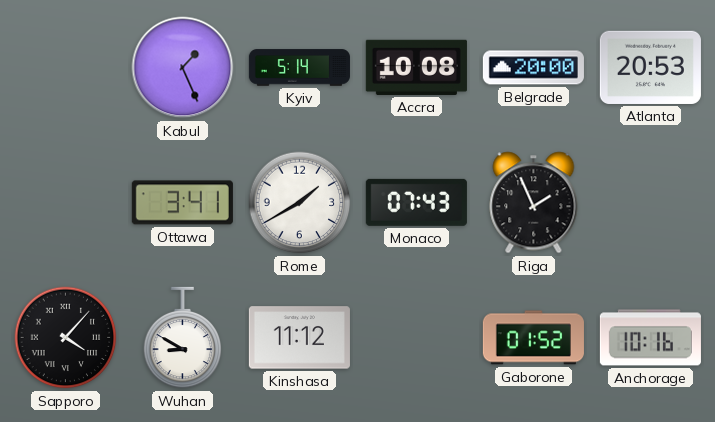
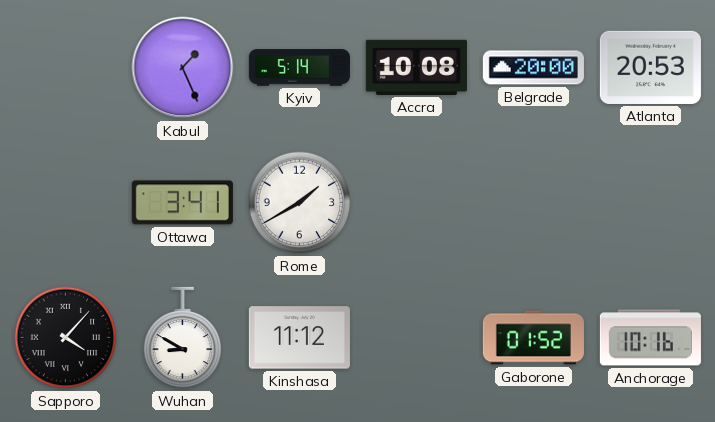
Monaco: 07:43 -> none
Riga: 1:56 -> none
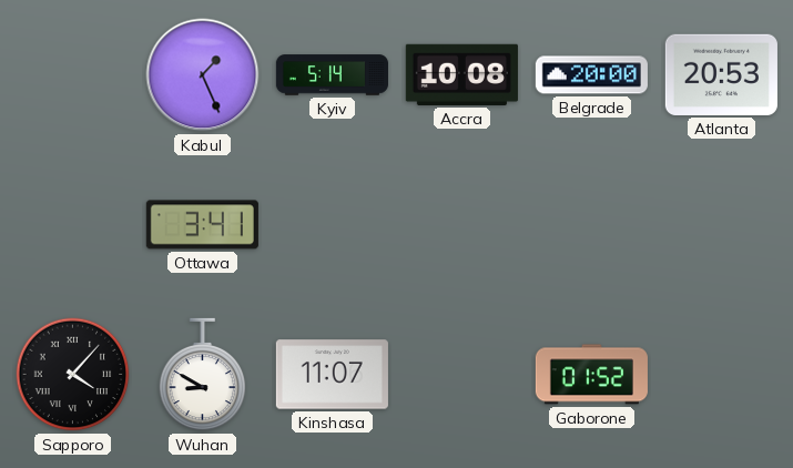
Rome: 1:40 -> none
Kinshasa: 11:12 -> 11:07
Anchorage: 10:16 -> none
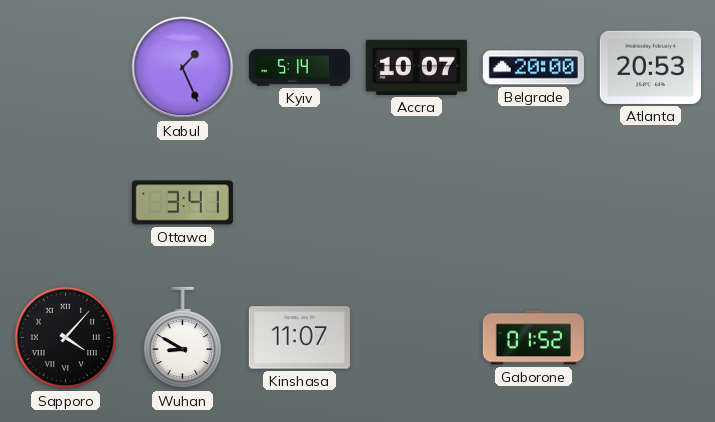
Accra: 10:08 -> 10:07
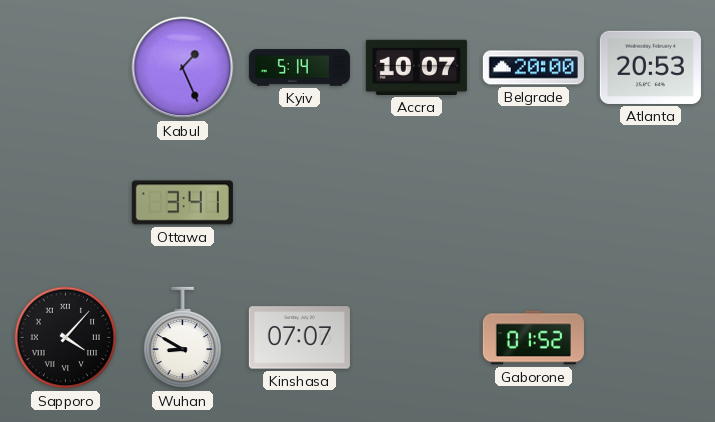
Kinshasa: 11:07 -> 07:07
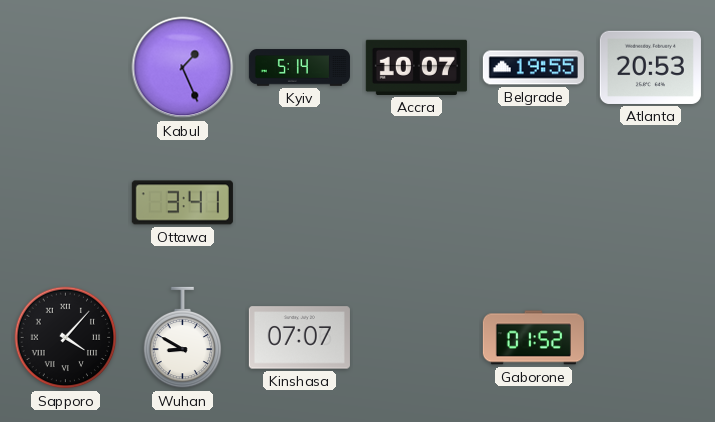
Belgrade: 20:00 -> 19:55
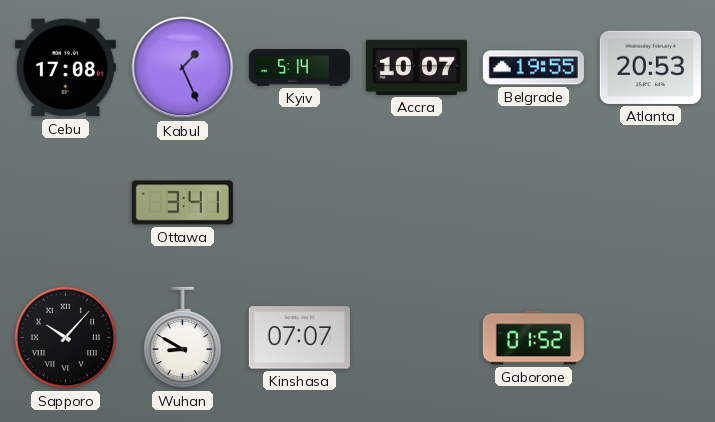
Cebu: none -> 17:08
Sapporo: 4:07 -> 10:07
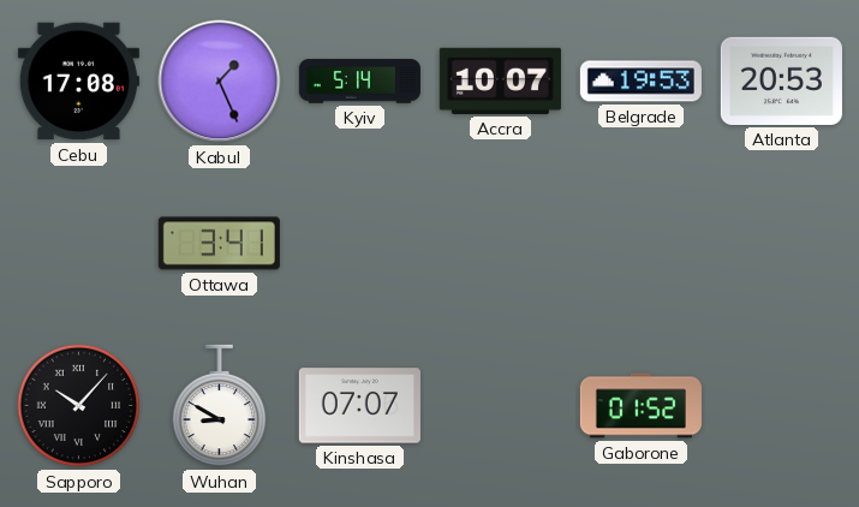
Belgrade: 19:55 -> 19:53
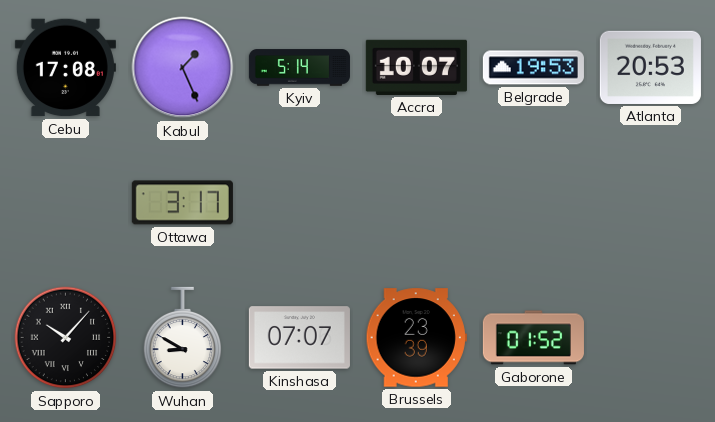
Ottawa: 3:41 -> 3:17
Brussels: none -> 23:39
